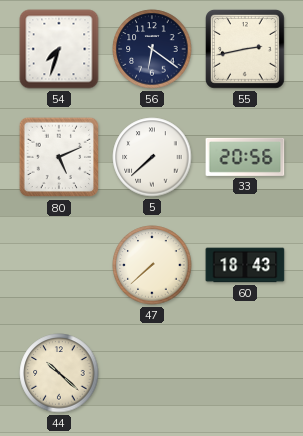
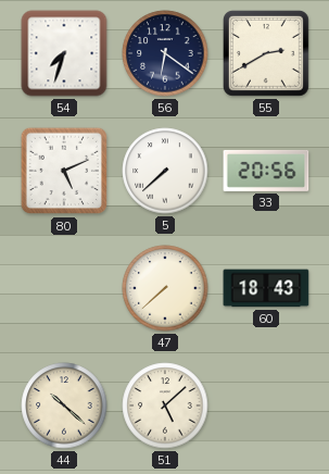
55: 2:43 -> 2:40
51: none -> 5:08
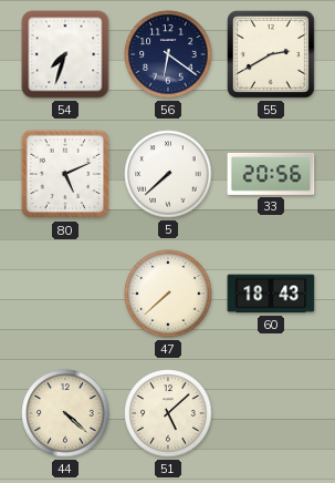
44: 10:22 -> 4:22
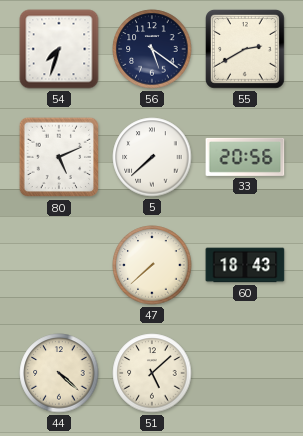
56: 6:21 -> 5:21
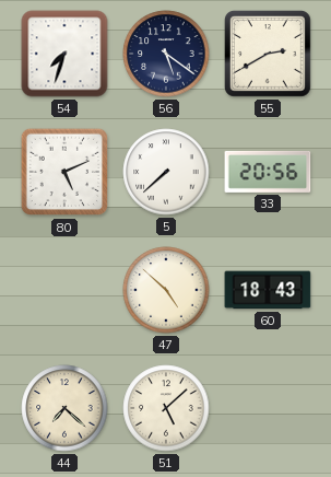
47: 7:38 -> 4:52
44: 4:22 -> 7:22
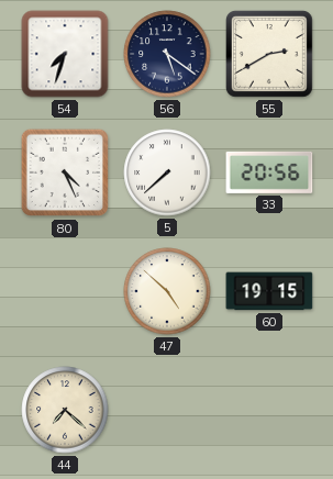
80: 5:11 -> 4:26
60: 18:43 -> 19:15
51: 5:08 -> none
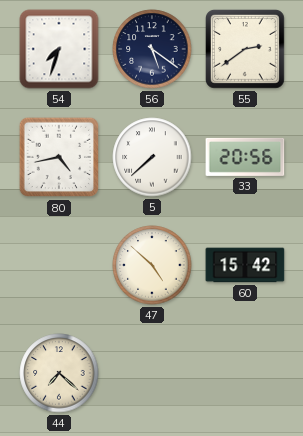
55: 2:40 -> 2:39
80: 4:26 -> 4:43
60: 19:15 -> 15:42
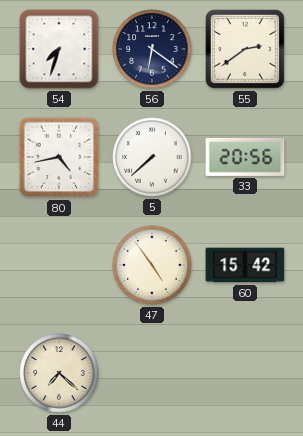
56: 5:21 -> 6:21
47: 4:52 -> 4:54
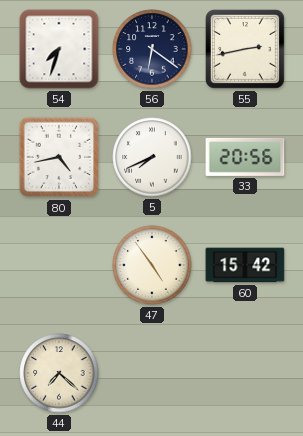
55: 2:39 -> 2:43
5: 7:38 -> 7:41
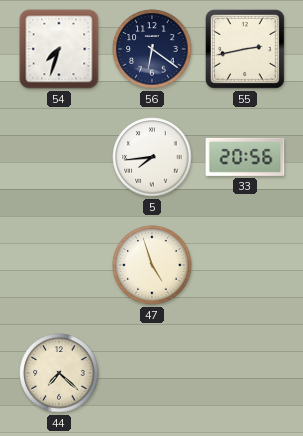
80: 4:43 -> none
5: 7:41 -> 7:44
47: 4:54 -> 4:57
60: 15:42 -> none
